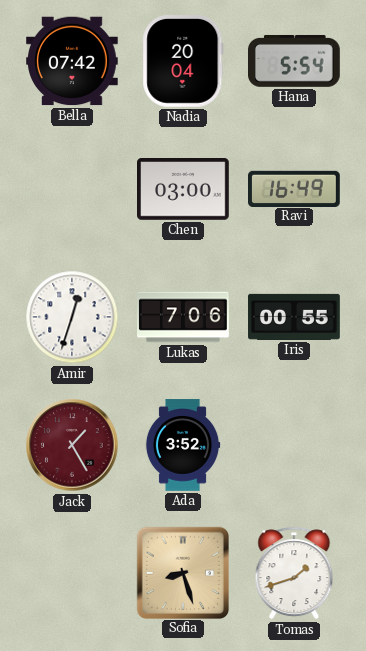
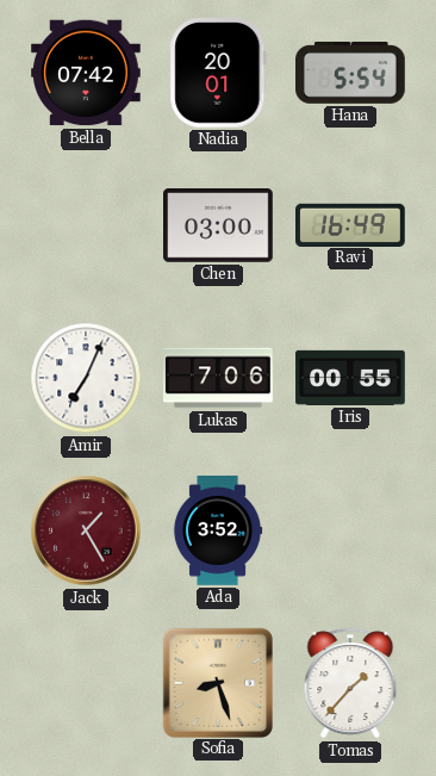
Nadia: 20:04 -> 20:01
Amir: 12:33 -> 7:04
Tomas: 1:42 -> 1:37
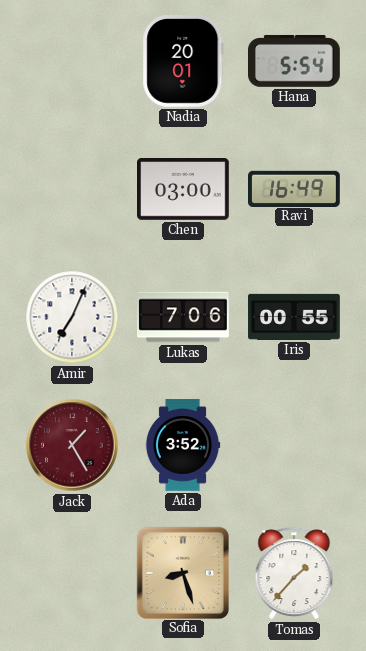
Bella: 07:42 -> none
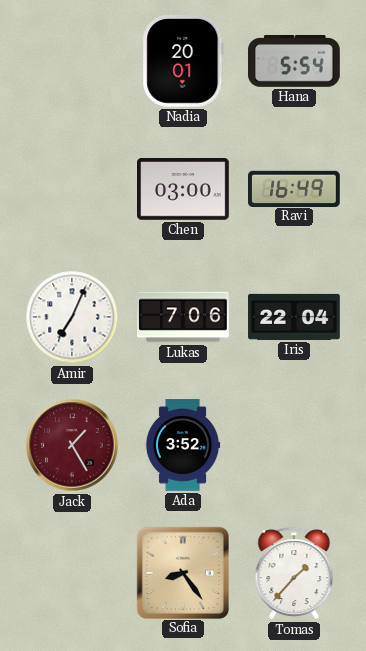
Iris: 00:55 -> 22:04
Sofia: 8:27 -> 8:24
